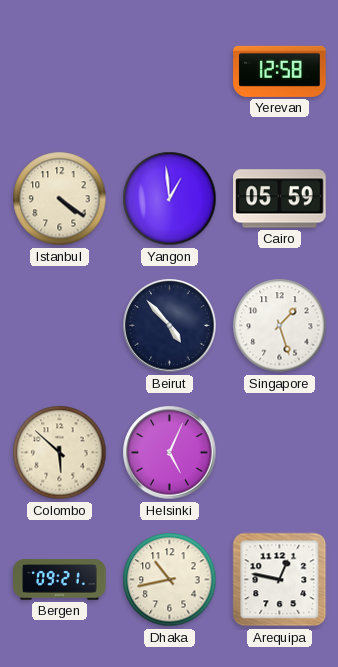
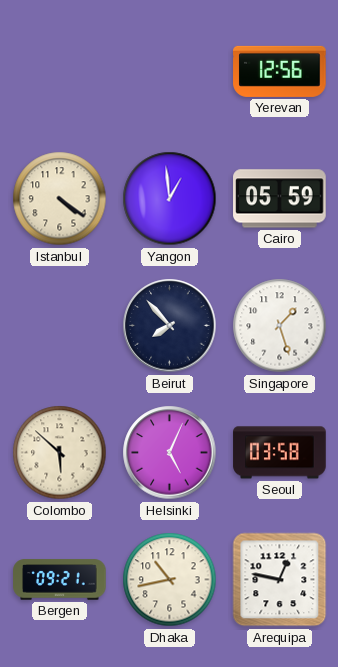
Yerevan: 12:58 -> 12:56
Beirut: 4:53 -> 7:53
Seoul: none -> 03:58
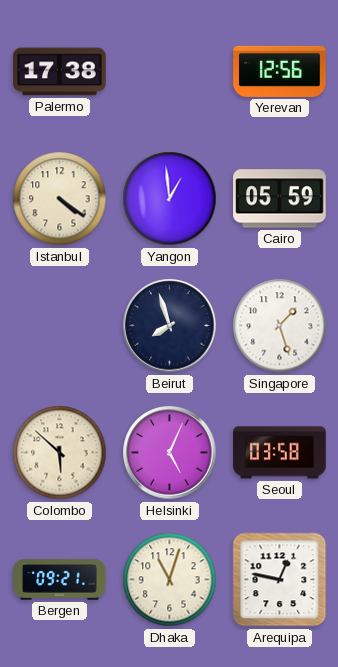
Palermo: none -> 17:38
Beirut: 7:53 -> 7:57
Dhaka: 10:43 -> 11:03
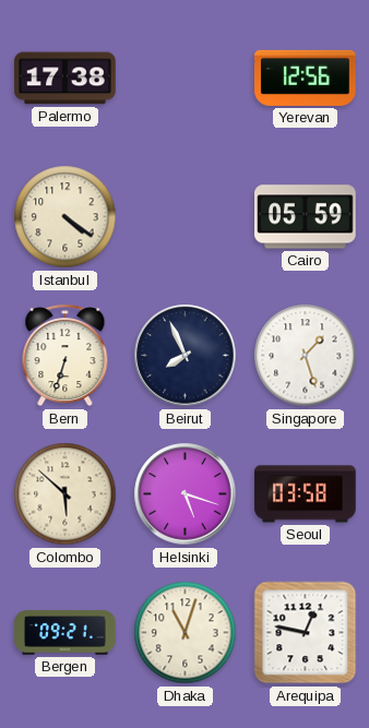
Yangon: 12:59 -> none
Bern: none -> 6:33
Beirut: 7:57 -> 7:56
Helsinki: 5:04 -> 5:18
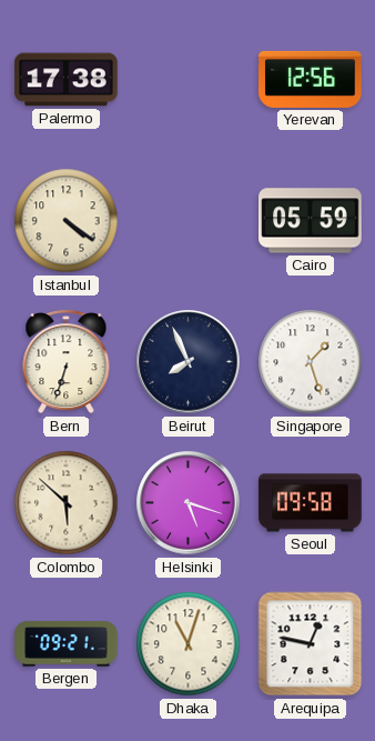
Seoul: 03:58 -> 09:58
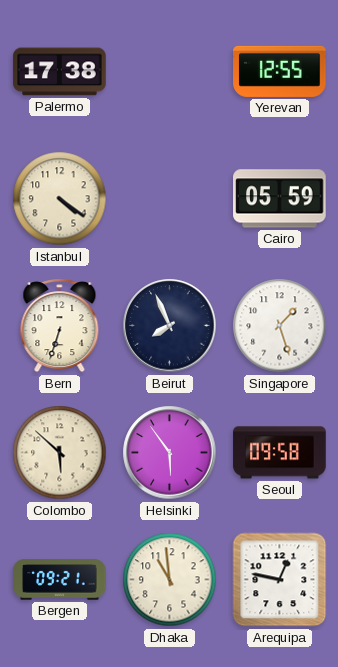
Yerevan: 12:56 -> 12:55
Helsinki: 5:18 -> 5:54
Dhaka: 11:03 -> 10:59
